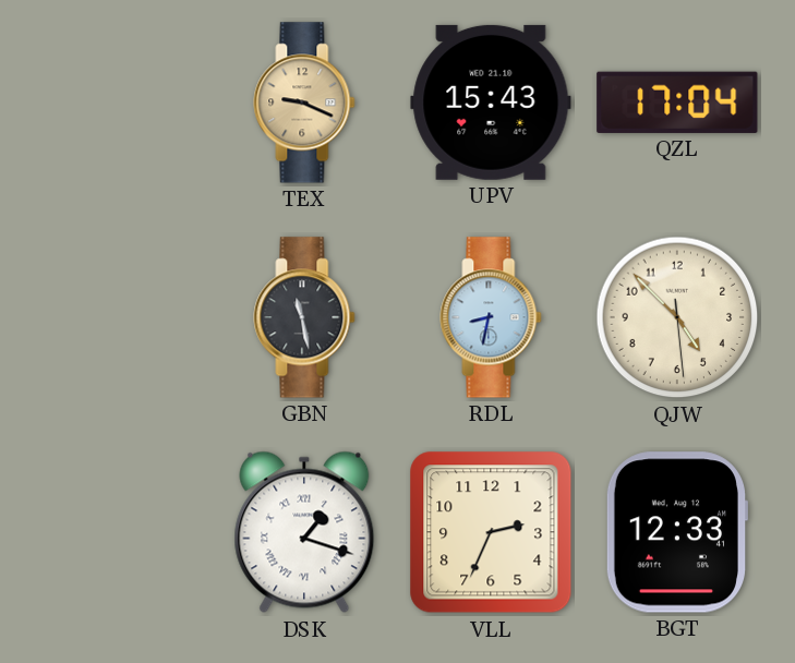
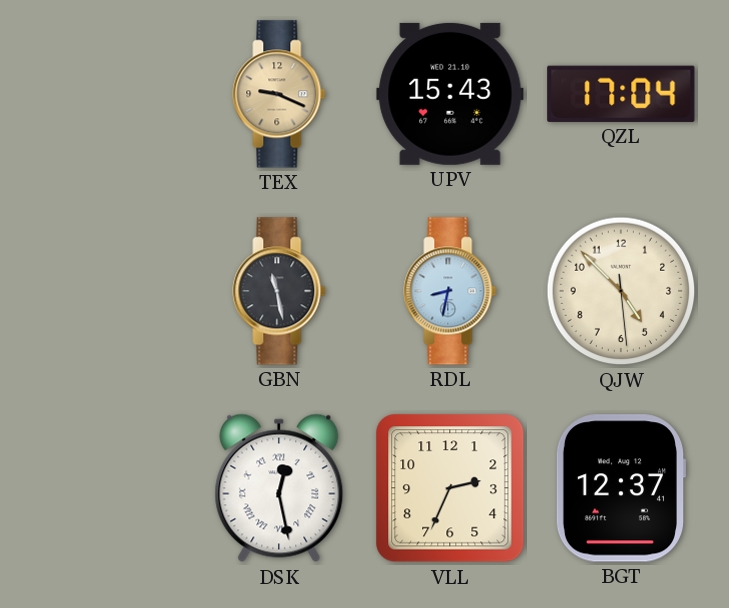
DSK: 1:18 -> 12:28
BGT: 12:33 -> 12:37
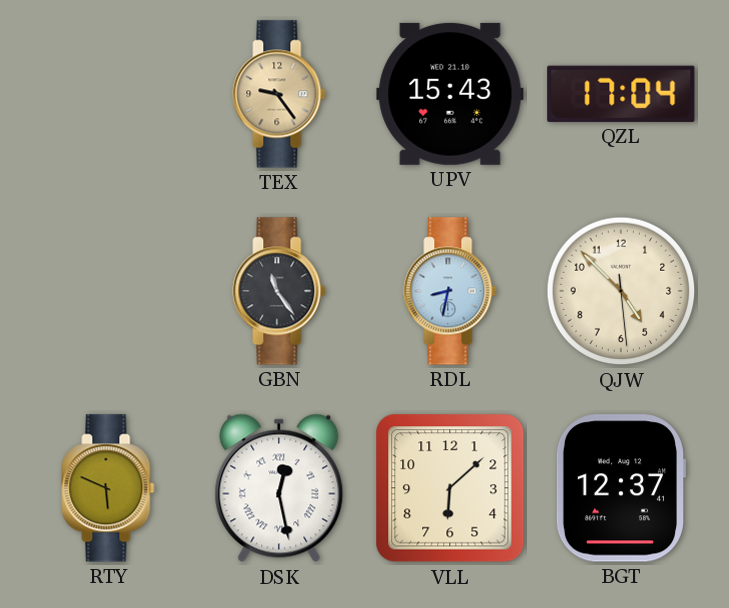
TEX: 9:19 -> 9:24
GBN: 11:28 -> 11:24
RTY: none -> 5:49
VLL: 2:34 -> 6:08
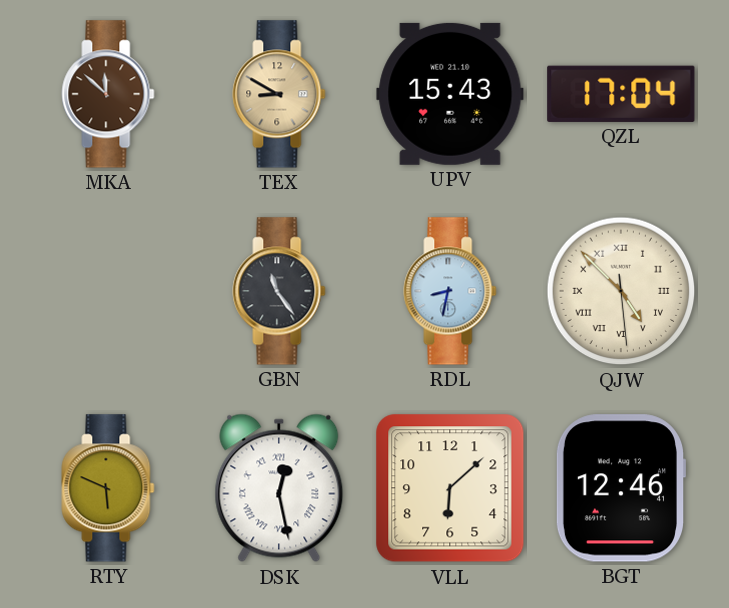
MKA: none -> 11:52
TEX: 9:24 -> 8:50
QJW numerals: Arabic -> Roman
BGT: 12:37 -> 12:46
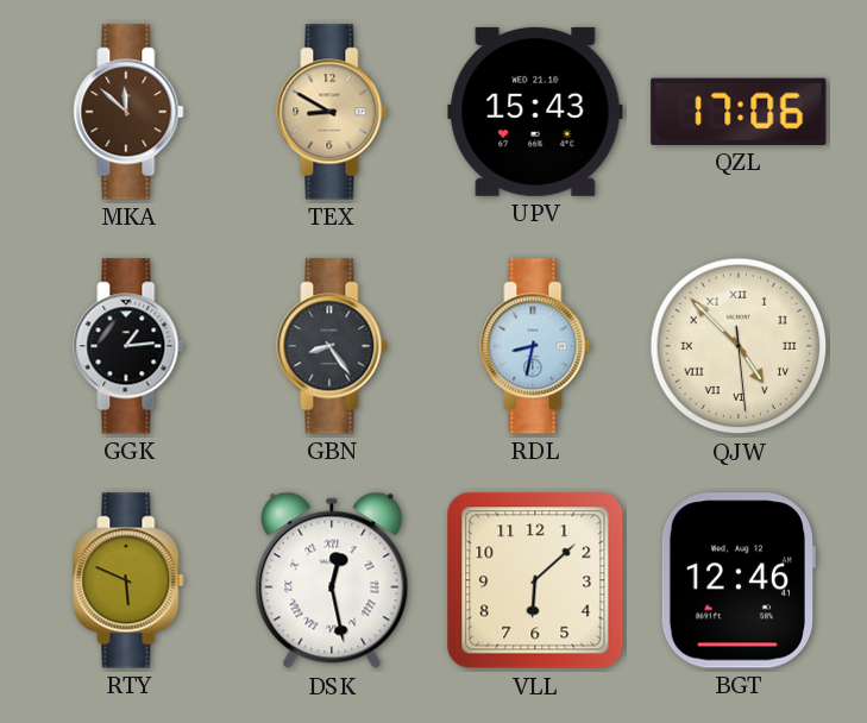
QZL: 17:04 -> 17:06
GGK: none -> 1:14
GBN: 11:24 -> 8:24
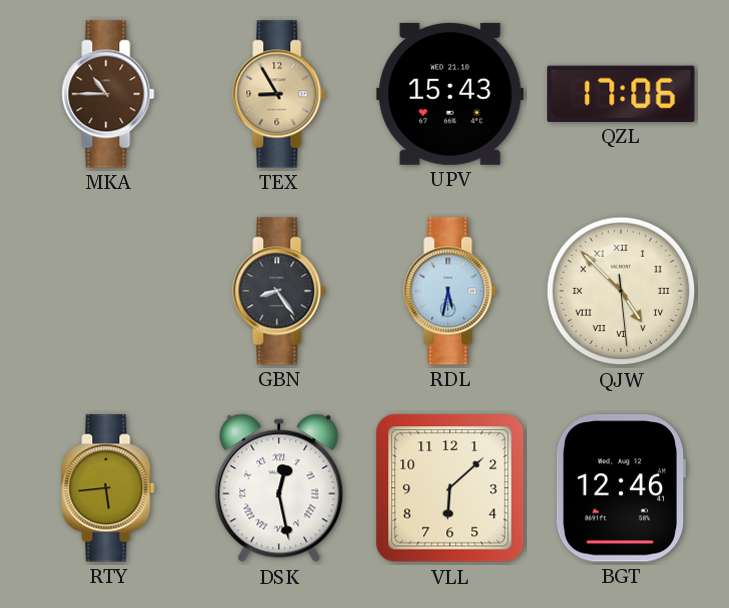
MKA: 11:52 -> 10:45
TEX: 8:50 -> 8:55
GGK: 1:14 -> none
RDL: 8:32 -> 5:32
RTY: 5:49 -> 5:44
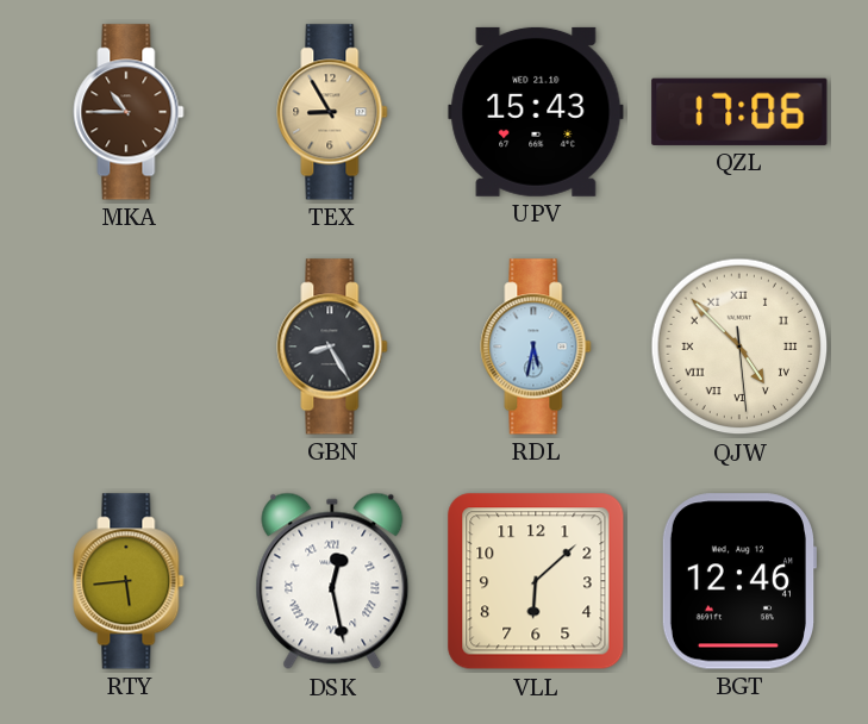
GBN: 8:24 -> 8:25
